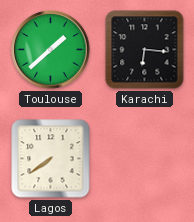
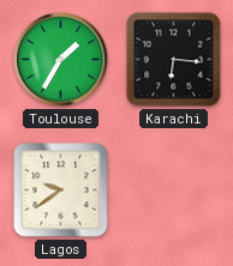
Toulouse: 1:38 -> 1:35
Lagos: 7:39 -> 9:39
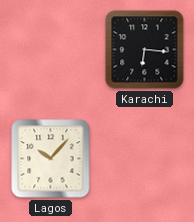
Toulouse: 1:35 -> none
Lagos: 9:39 -> 10:07
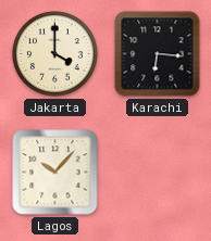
Jakarta: none -> 4:00
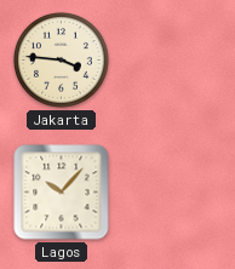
Jakarta: 4:00 -> 3:46
Karachi: 6:16 -> none
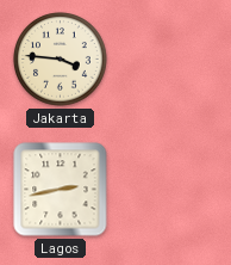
Lagos: 10:07 -> 2:43
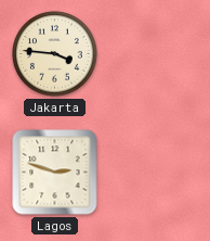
Lagos: 2:43 -> 2:48
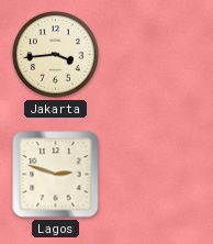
Jakarta: 3:46 -> 3:44
